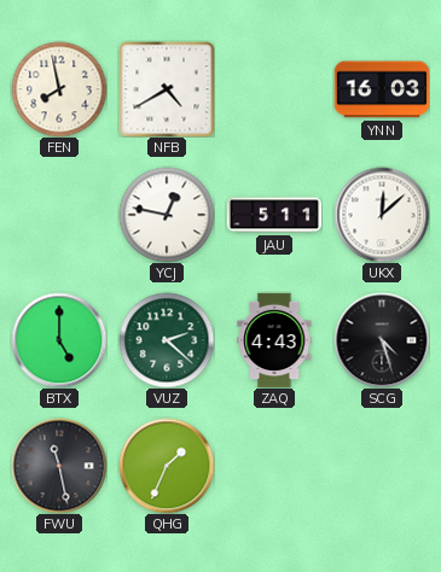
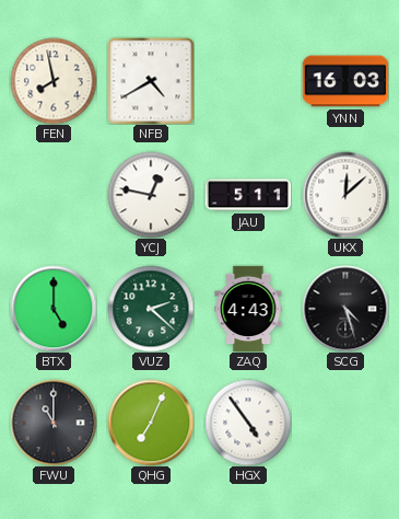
FWU: 11:28 -> 11:00
QHG: 1:34 -> 7:04
HGX: none -> 4:54
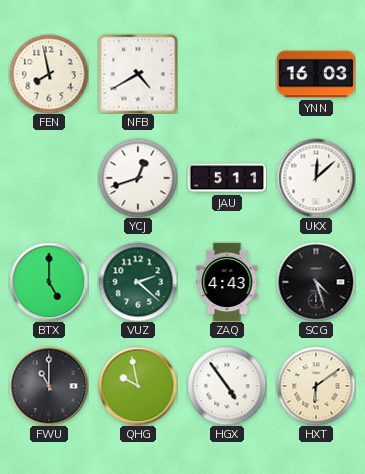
YCJ: 12:47 -> 12:42
QHG: 7:04 -> 9:58
HXT: none -> 6:09
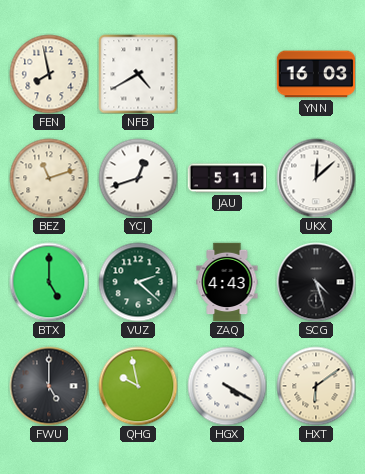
BEZ: none -> 11:12
FWU: 11:00 -> 5:00
HGX: 4:54 -> 4:20
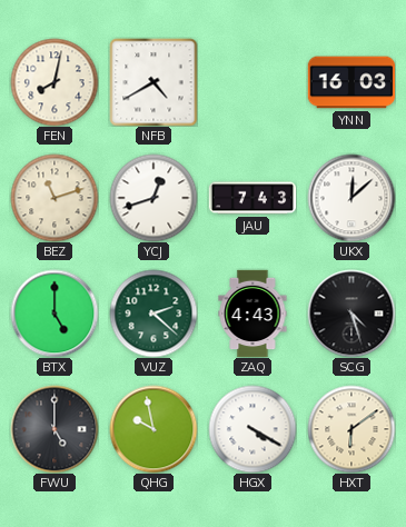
FEN: 7:58 -> 8:02
JAU: 5:11 -> 7:43
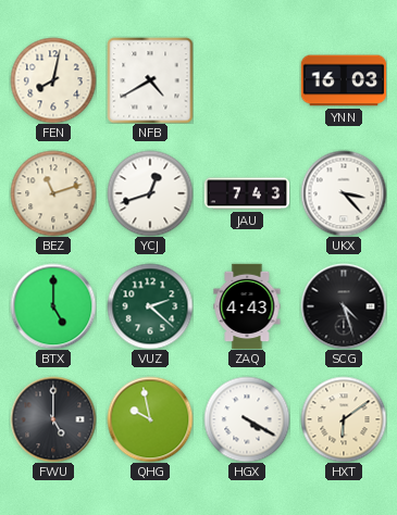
UKX: 12:08 -> 3:23
